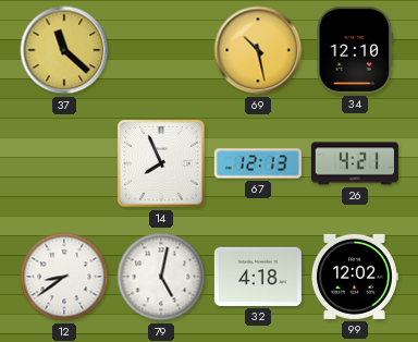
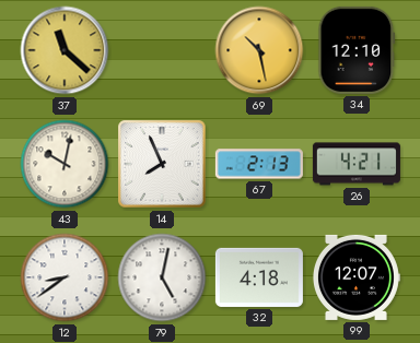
43: none -> 10:02
67: 12:13 -> 2:13
99: 12:02 -> 12:07
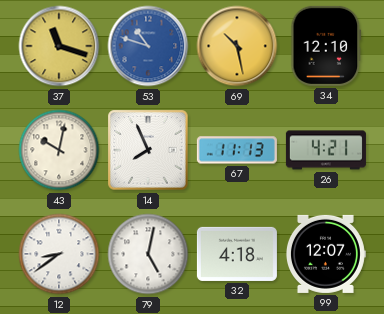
37: 11:22 -> 11:18
53: none -> 10:48
67: 2:13 -> 11:13
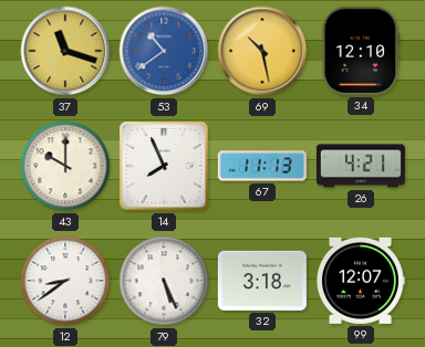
53: 10:48 -> 10:39
43: 10:02 -> 10:00
79: 5:02 -> 5:26
32: 4:18 -> 3:18
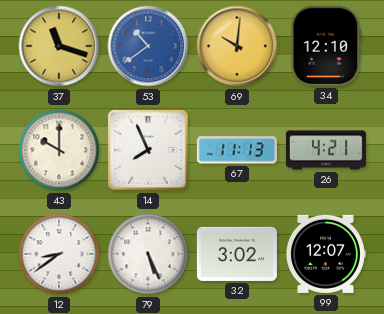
69: 10:28 -> 10:01
32: 3:18 -> 3:02
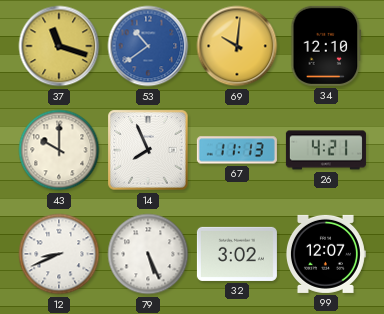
12: 8:39 -> 8:41
